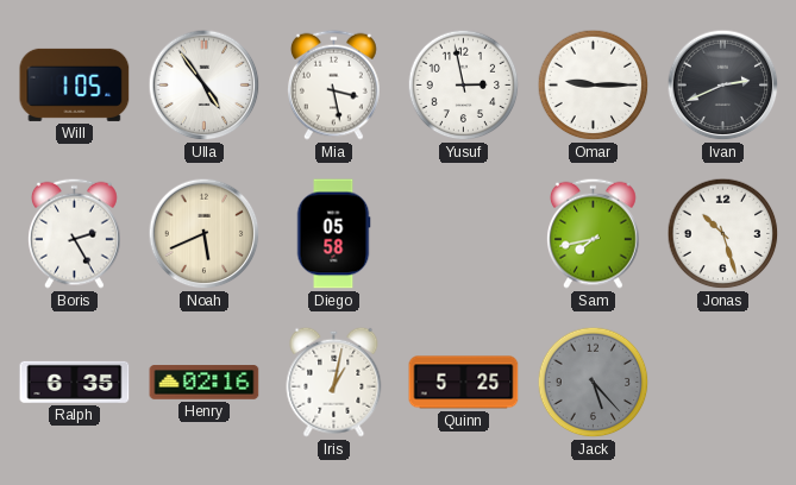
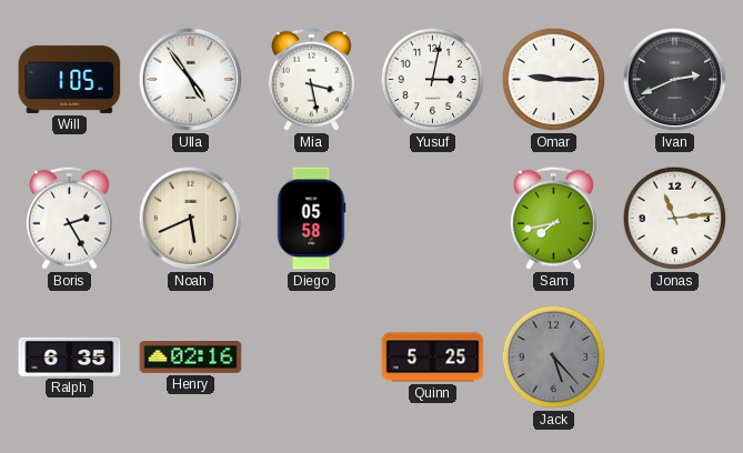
Yusuf: 2:58 -> 3:02
Jonas: 10:27 -> 11:14
Iris: 1:02 -> none
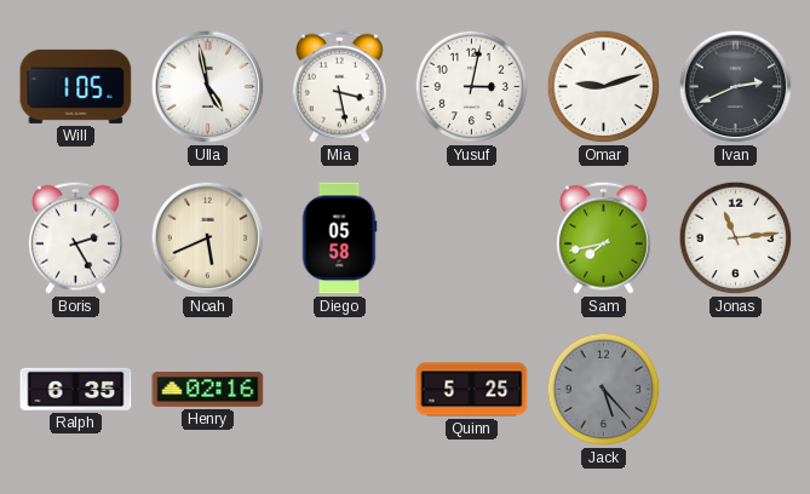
Ulla: 4:54 -> 4:58
Omar: 9:15 -> 9:12
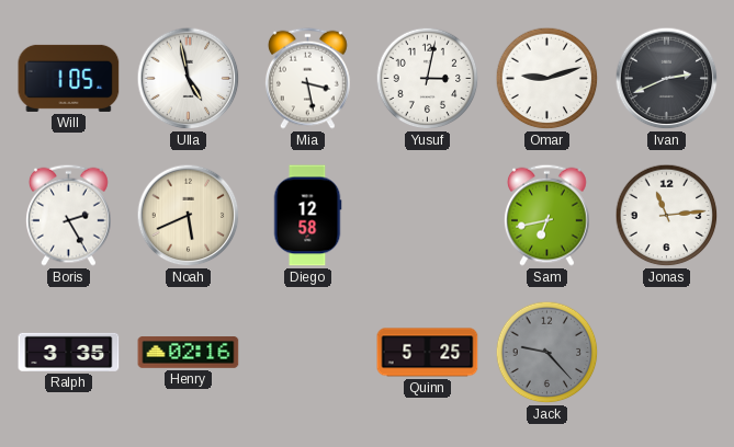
Diego: 05:58 -> 12:58
Sam: 7:43 -> 6:43
Ralph: 6:35 -> 3:35
Jack: 5:23 -> 9:23
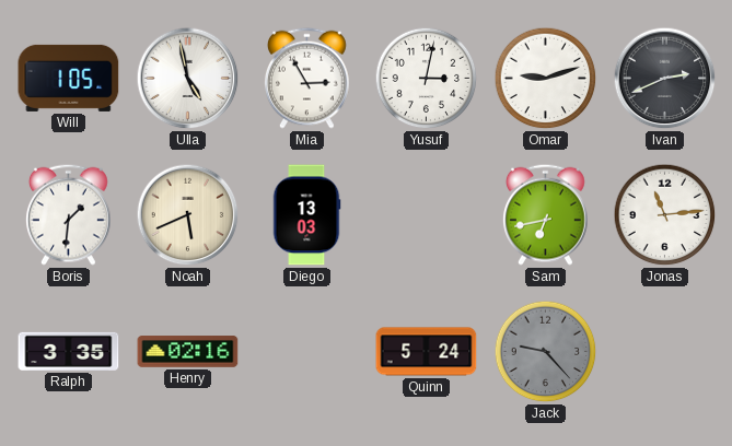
Mia: 3:28 -> 2:55
Boris: 2:25 -> 1:31
Diego: 12:58 -> 13:03
Quinn: 5:25 -> 5:24
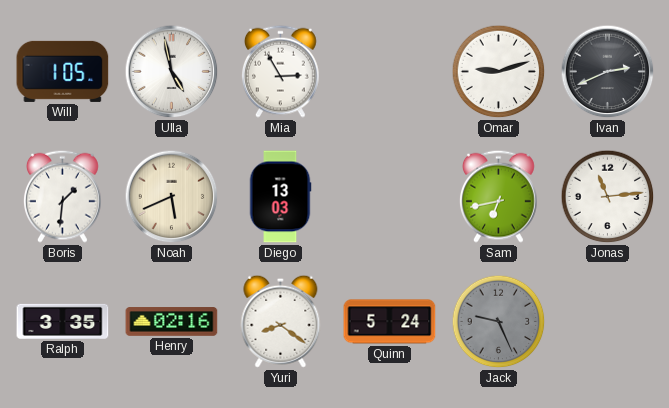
Yusuf: 3:02 -> none
Yuri: none -> 8:21
Jack: 9:23 -> 9:26
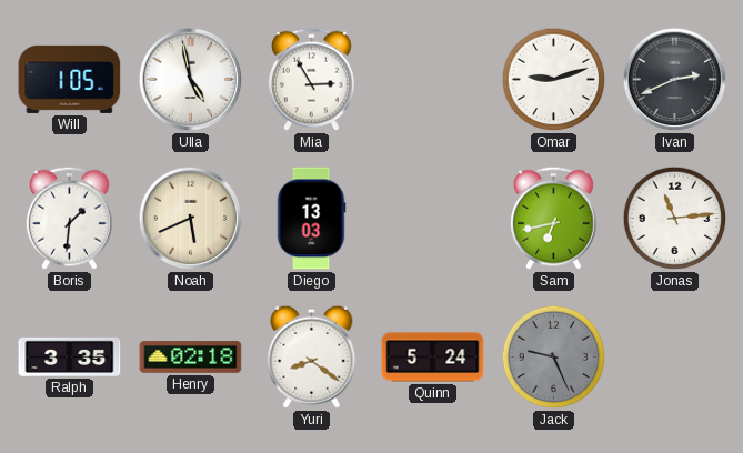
Henry: 02:16 -> 02:18
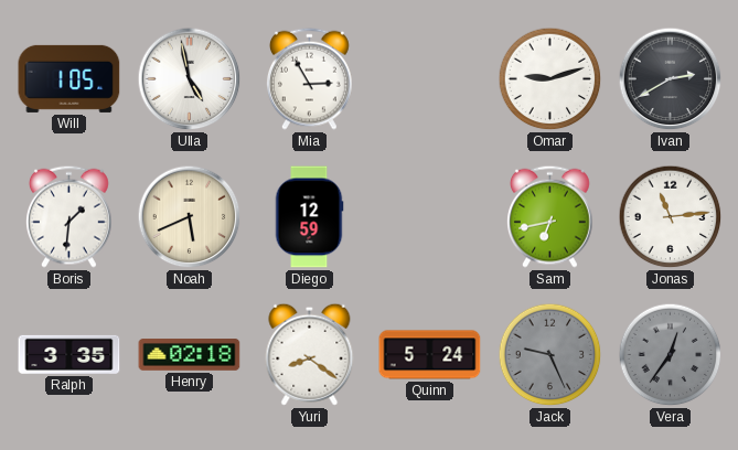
Ivan: 2:41 -> 2:40
Diego: 13:03 -> 12:59
Vera: none -> 12:36
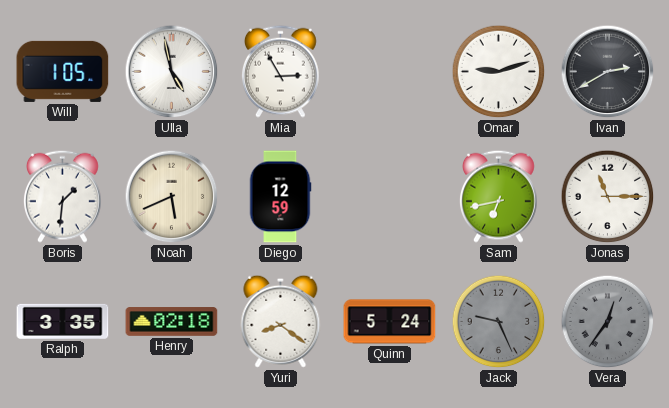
Jonas: 11:14 -> 11:15
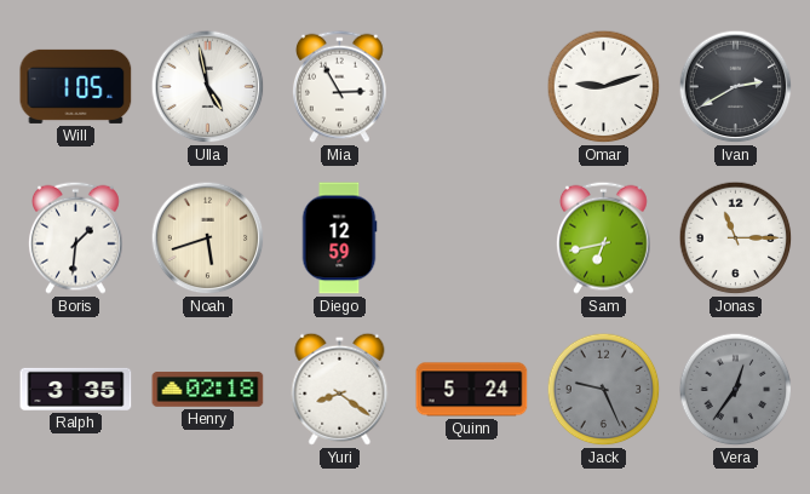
Noah: 5:41 -> 5:42
